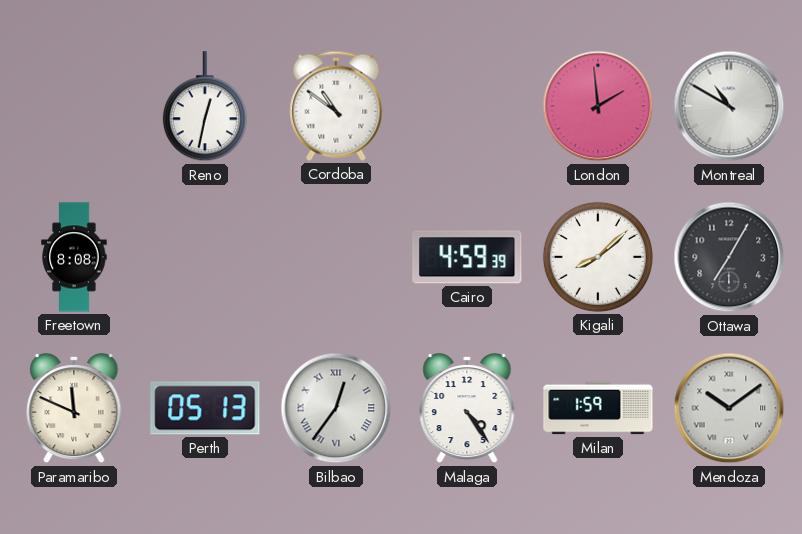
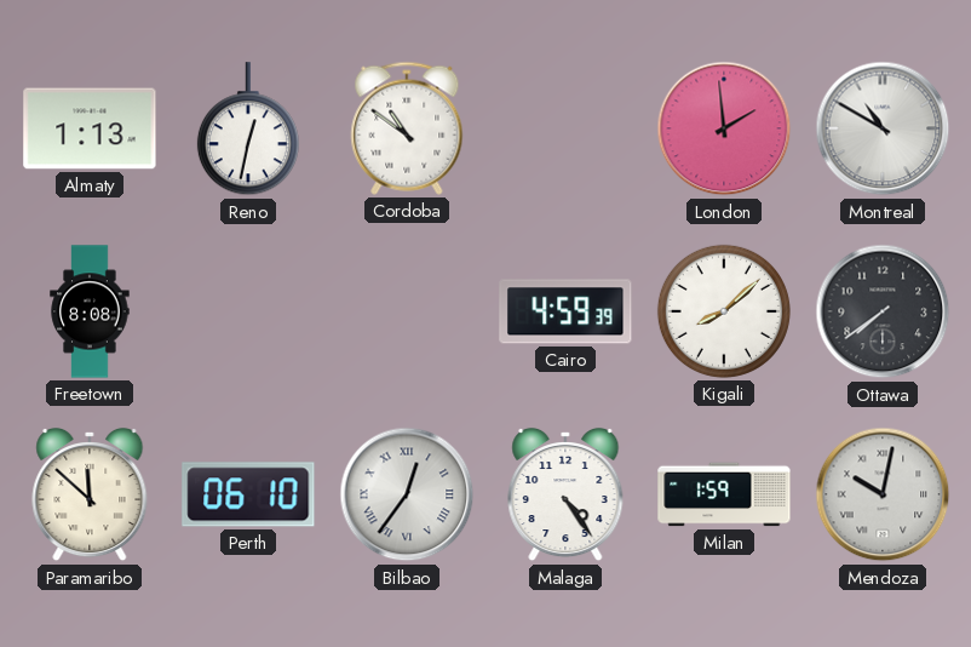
Almaty: none -> 1:13
Ottawa: 7:05 -> 7:39
Paramaribo: 11:49 -> 11:52
Perth: 05:13 -> 06:10
Mendoza: 10:09 -> 10:02
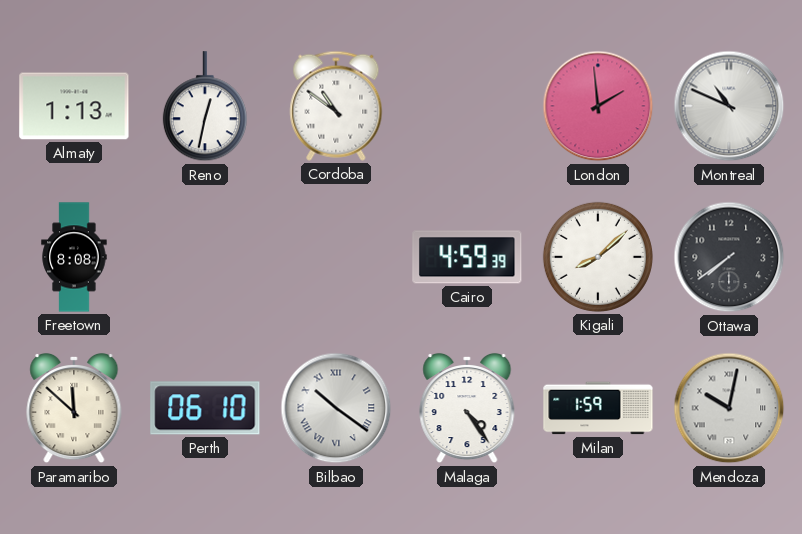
Montreal: 10:50 -> 10:49
Bilbao: 12:36 -> 10:21
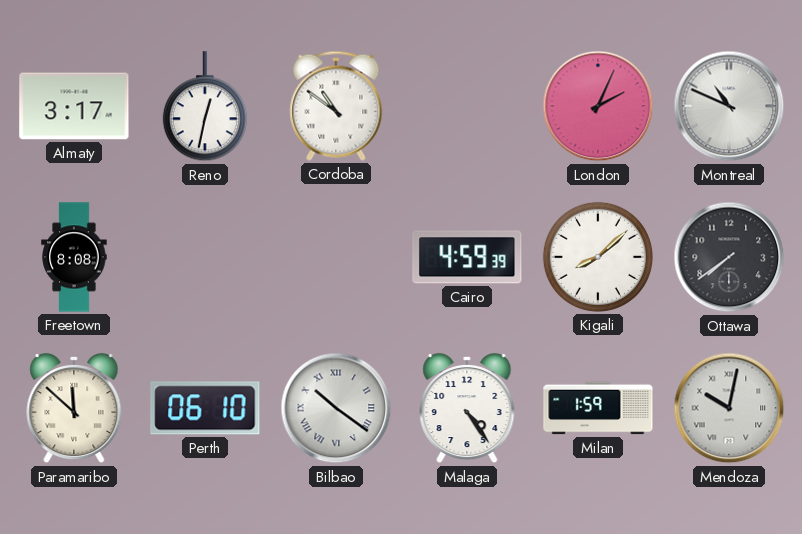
Almaty: 1:13 -> 3:17
London: 1:59 -> 2:04
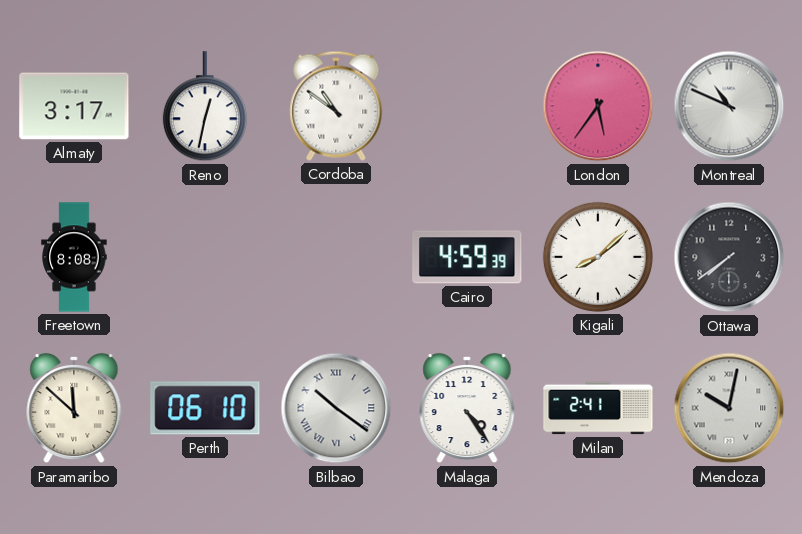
London: 2:04 -> 5:36
Milan: 1:59 -> 2:41
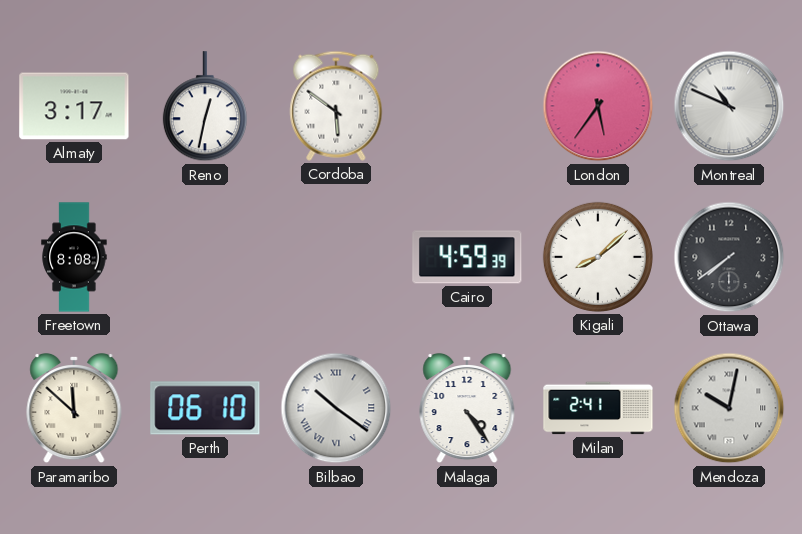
Cordoba: 10:51 -> 5:51
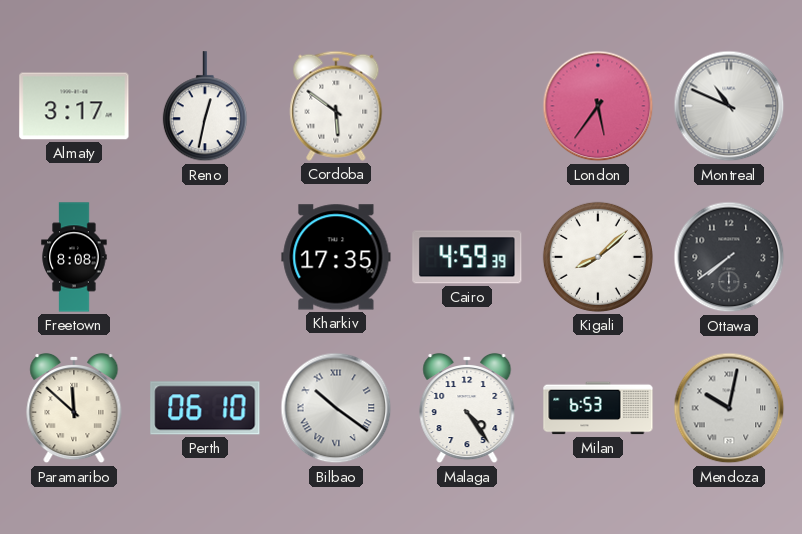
Kharkiv: none -> 17:35
Milan: 2:41 -> 6:53
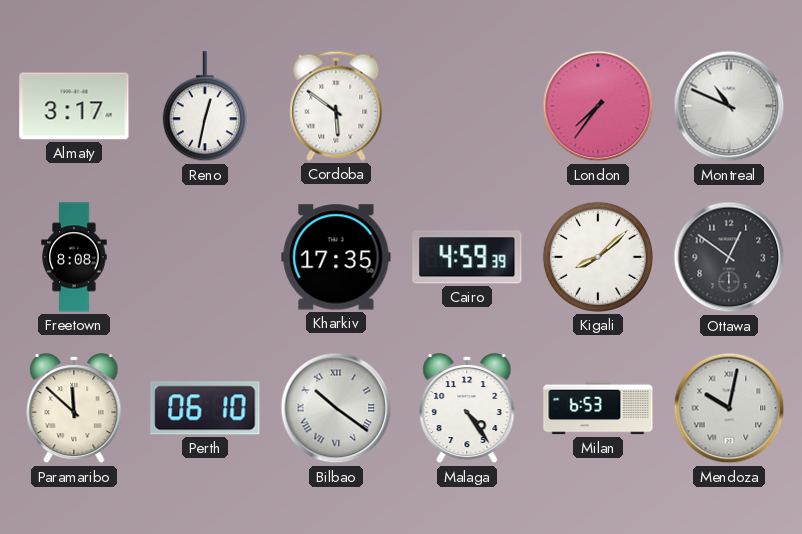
London: 5:36 -> 7:36
Ottawa: 7:39 -> 12:51
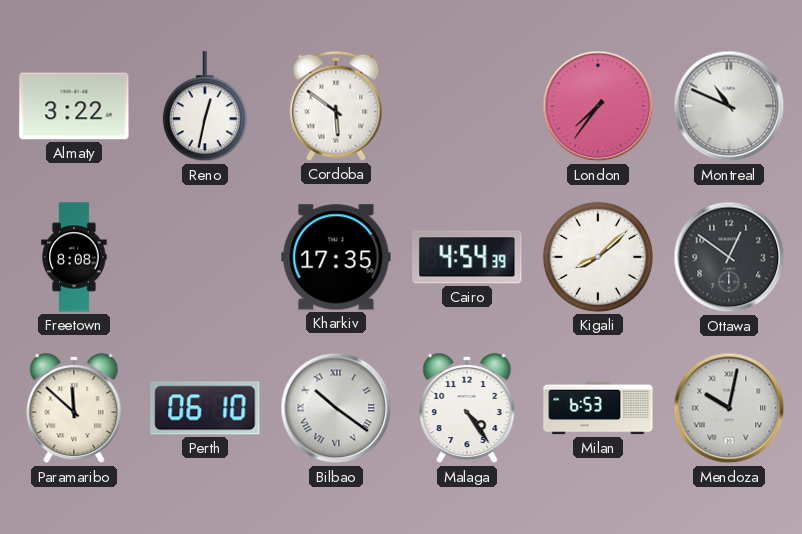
Almaty: 3:17 -> 3:22
Cairo: 4:59 -> 4:54
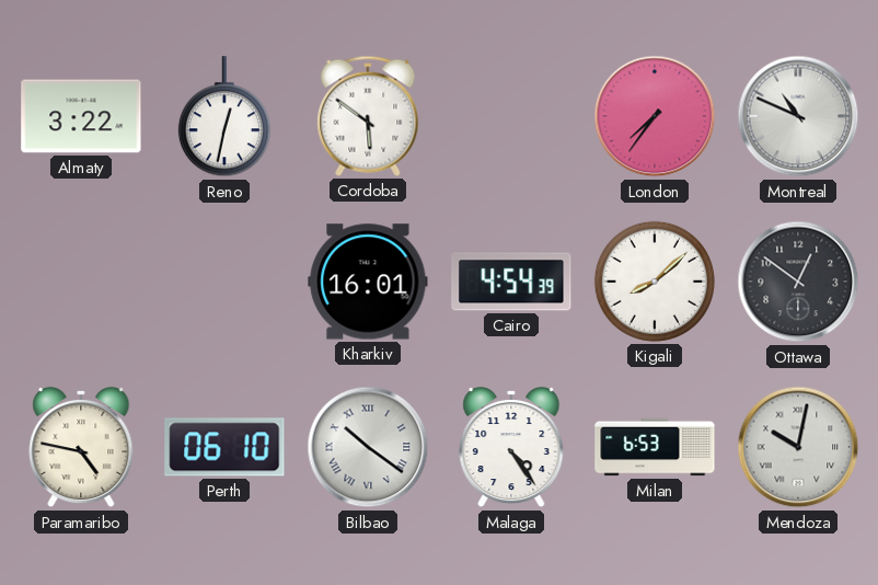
Freetown: 8:08 -> none
Kharkiv: 17:35 -> 16:01
Paramaribo: 11:52 -> 4:47
